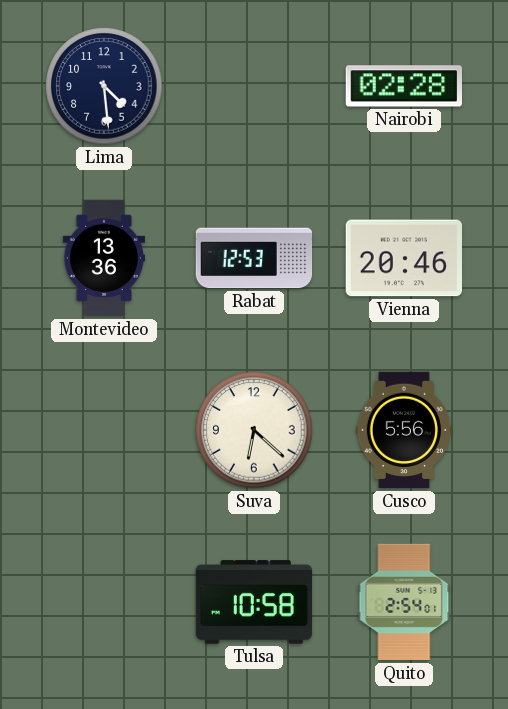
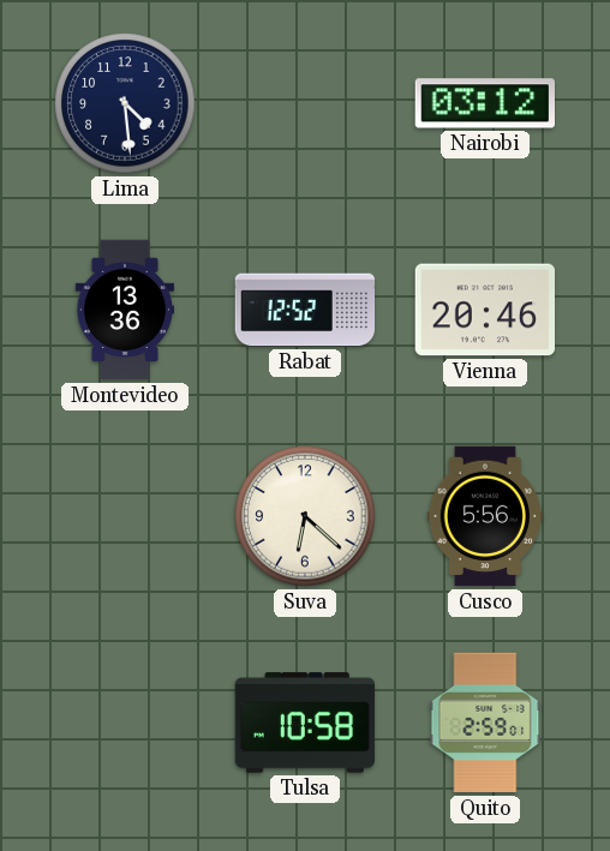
Nairobi: 02:28 -> 03:12
Rabat: 12:53 -> 12:52
Quito: 2:54 -> 2:59
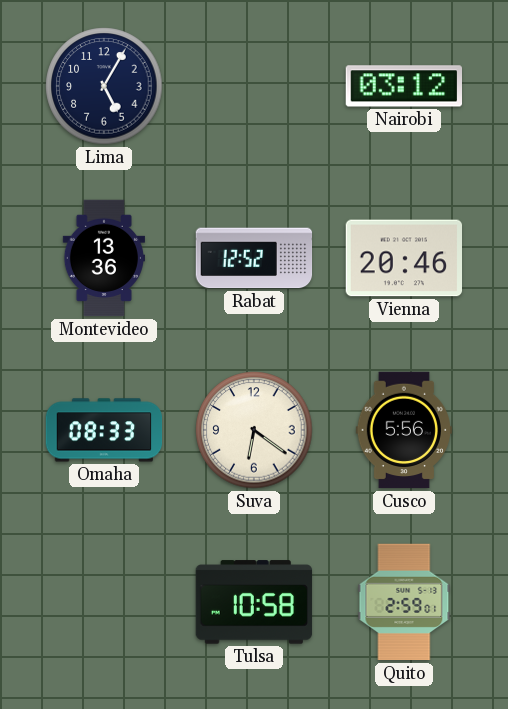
Lima: 4:29 -> 5:05
Omaha: none -> 08:33
Suva: 6:22 -> 6:21
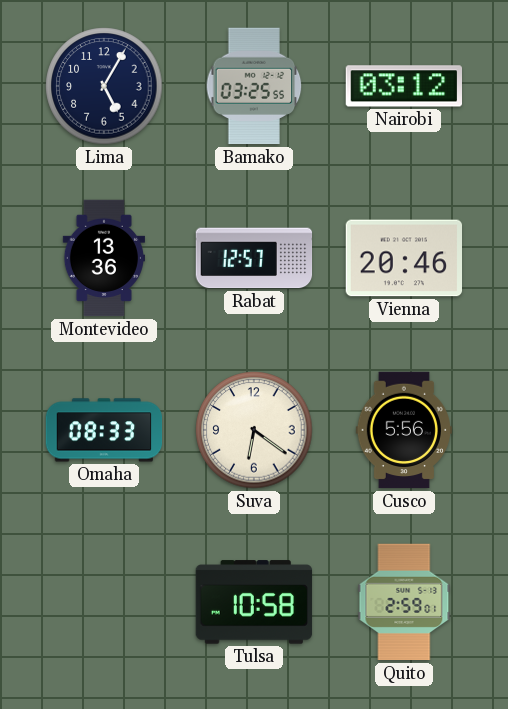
Bamako: none -> 03:25
Rabat: 12:52 -> 12:57
